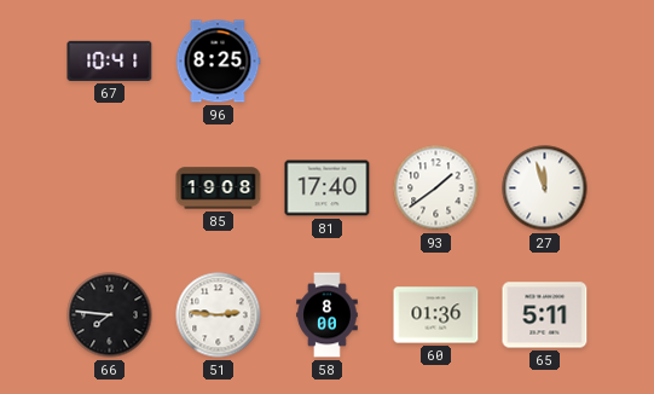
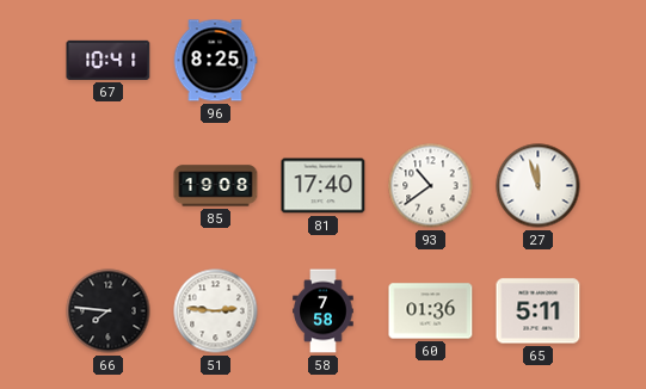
93: 1:39 -> 10:39
58: 8:00 -> 7:58
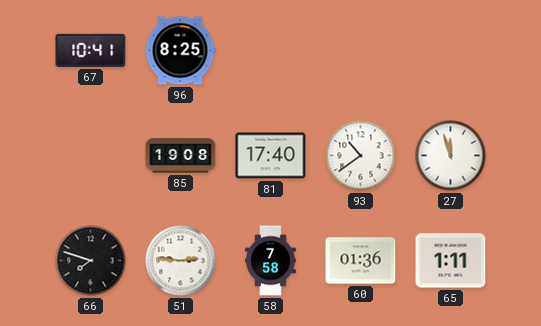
66: 7:46 -> 7:48
65: 5:11 -> 1:11
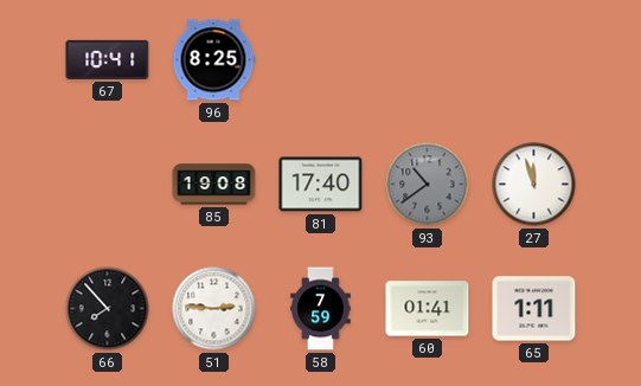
93 dial: white -> grey
66: 7:48 -> 7:53
58: 7:58 -> 7:59
60: 01:36 -> 01:41
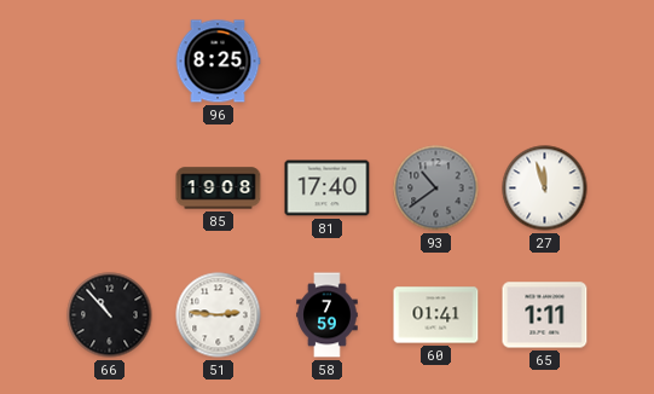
67: 10:41 -> none
66: 7:53 -> 10:53
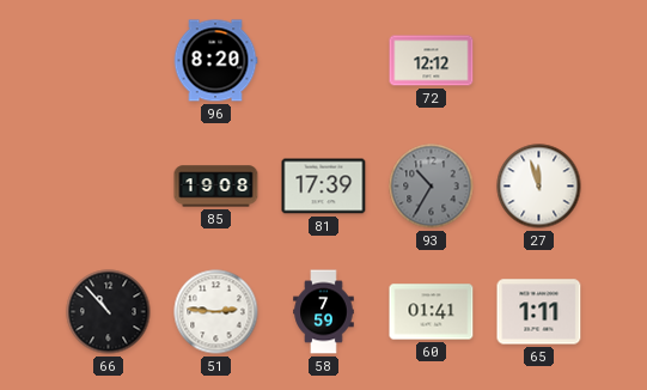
96: 8:25 -> 8:20
72: none -> 12:12
81: 17:40 -> 17:39
93: 10:39 -> 10:35
